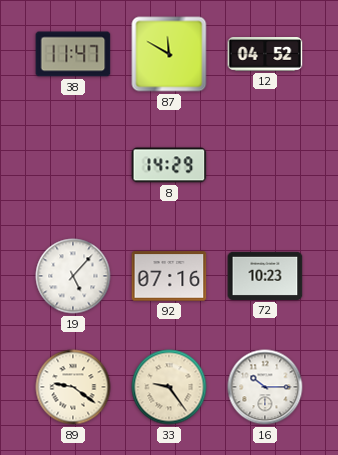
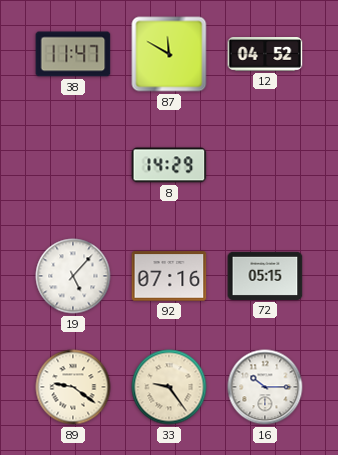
72: 10:23 -> 05:15
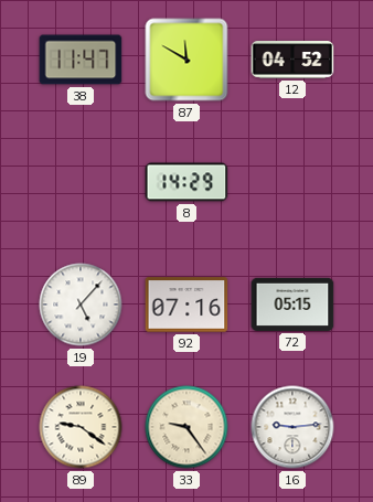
16: 10:15 -> 9:14
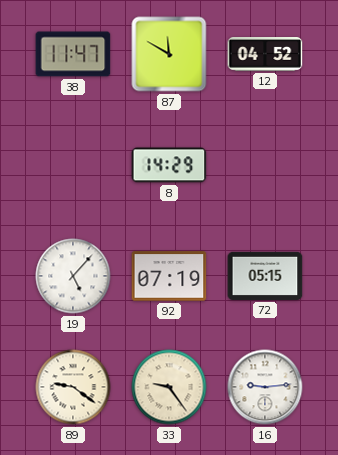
92: 07:16 -> 07:19
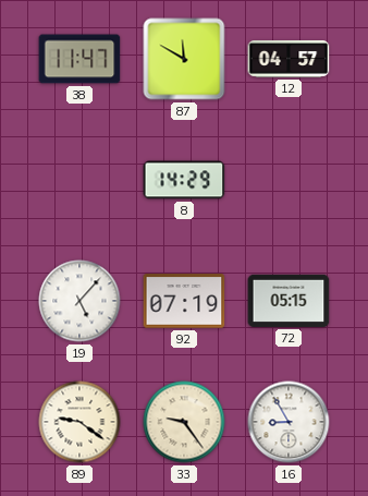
12: 04:52 -> 04:57
16: 9:14 -> 8:55
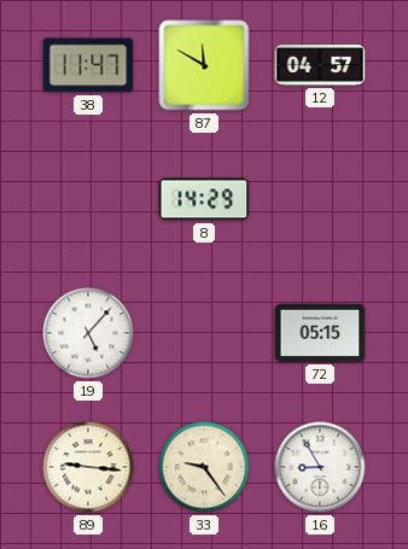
92: 07:19 -> none
89: 9:21 -> 9:16
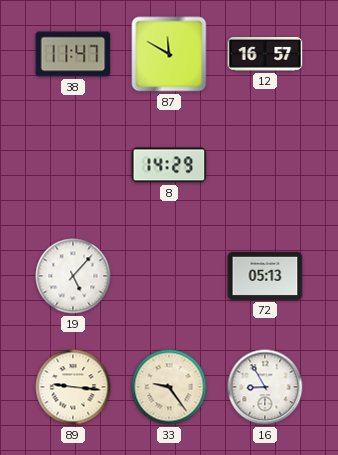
12: 04:57 -> 16:57
72: 05:15 -> 05:13
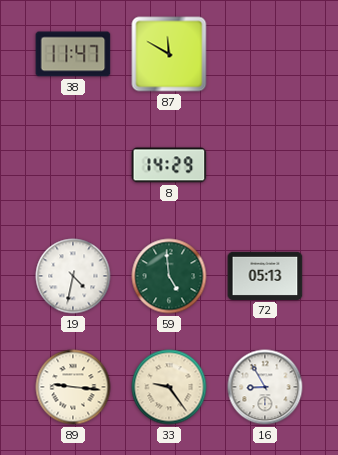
12: 16:57 -> none
19: 5:07 -> 4:32
59: none -> 4:59
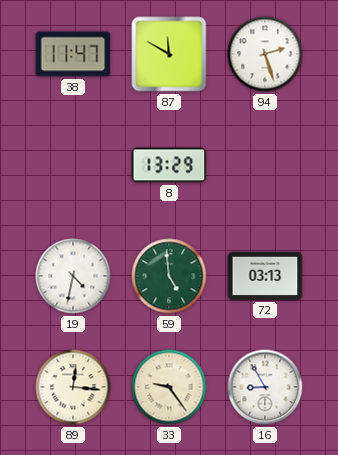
94: none -> 2:27
8: 14:29 -> 13:29
72: 05:13 -> 03:13
89: 9:16 -> 12:16
